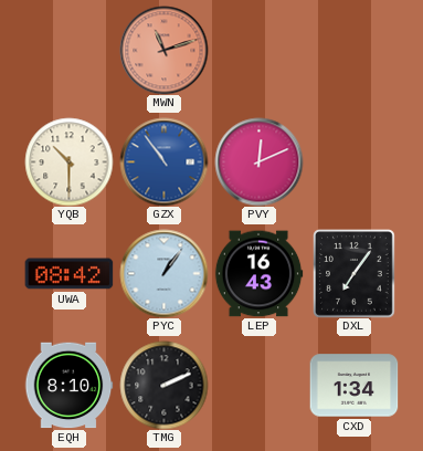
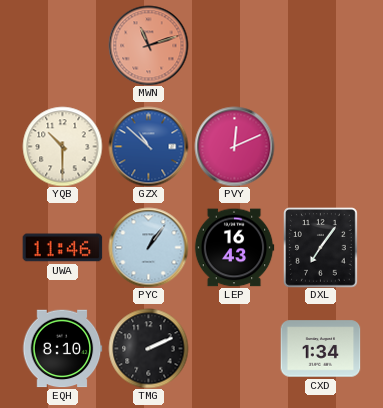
GZX: 10:54 -> 10:52
UWA: 08:42 -> 11:46
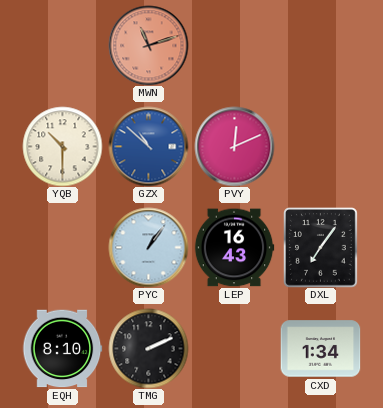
UWA: 11:46 -> none
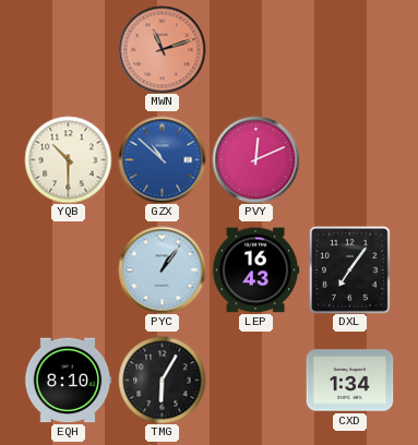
TMG: 2:11 -> 6:05
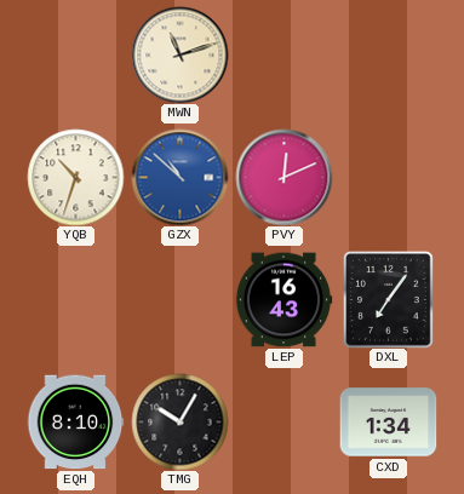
MWN dial: salmon -> cream
YQB: 10:30 -> 10:33
PYC: 1:06 -> none
TMG: 6:05 -> 10:05
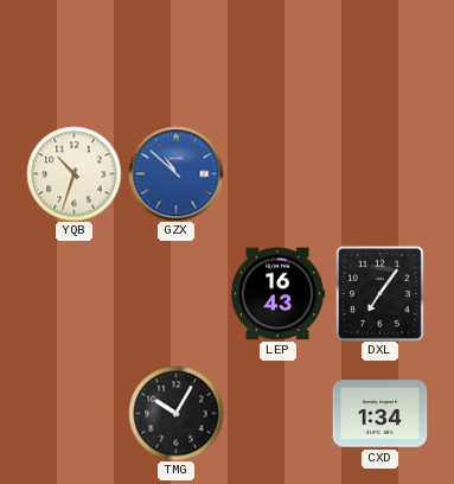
MWN: 11:12 -> none
PVY: 12:11 -> none
EQH: 8:10 -> none
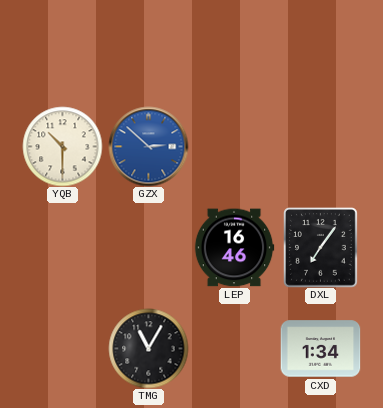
YQB: 10:33 -> 10:30
GZX: 10:52 -> 2:52
LEP: 16:43 -> 16:46
TMG: 10:05 -> 11:05
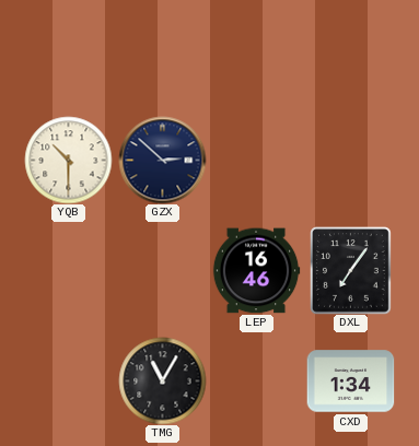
GZX dial: blue -> navy
